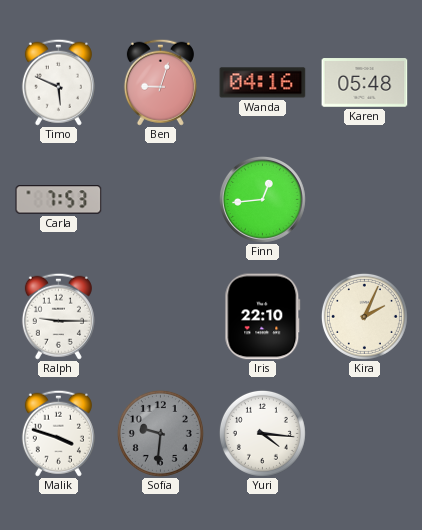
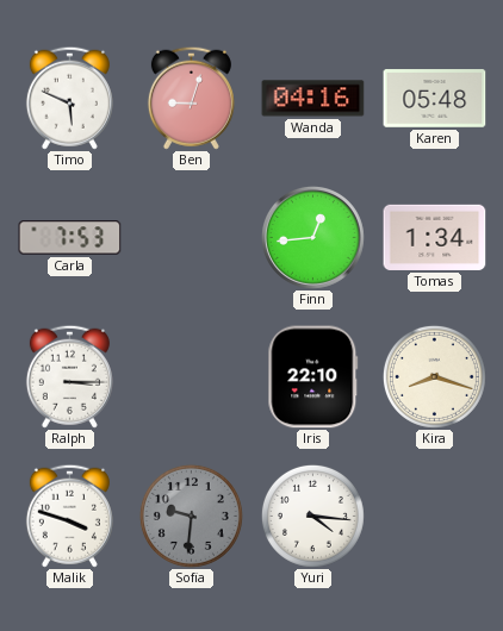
Tomas: none -> 1:34
Ralph: 9:15 -> 3:15
Kira: 2:04 -> 8:18
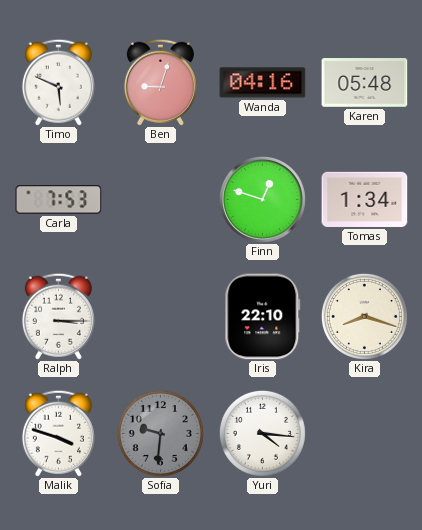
Finn: 12:44 -> 12:48
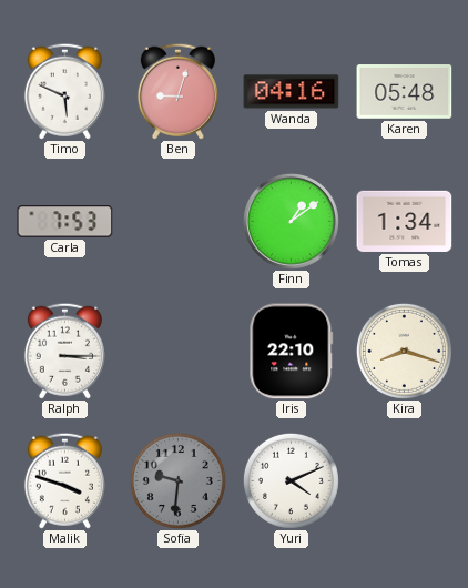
Finn: 12:48 -> 1:09
Yuri: 4:16 -> 4:11
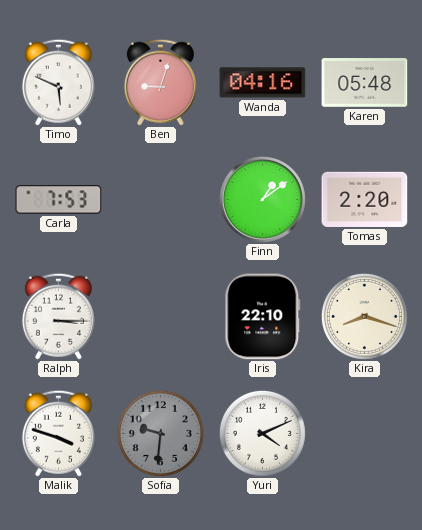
Tomas: 1:34 -> 2:20
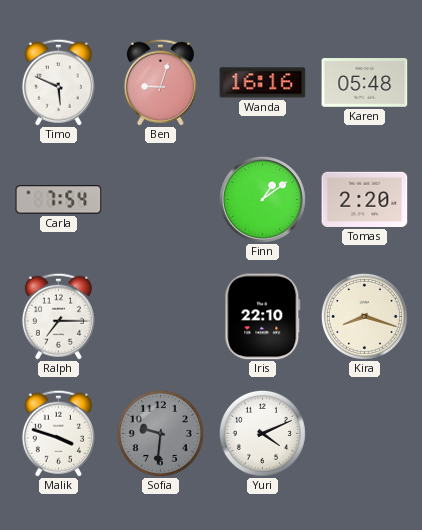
Wanda: 04:16 -> 16:16
Carla: 7:53 -> 7:54
Ralph: 3:15 -> 7:15
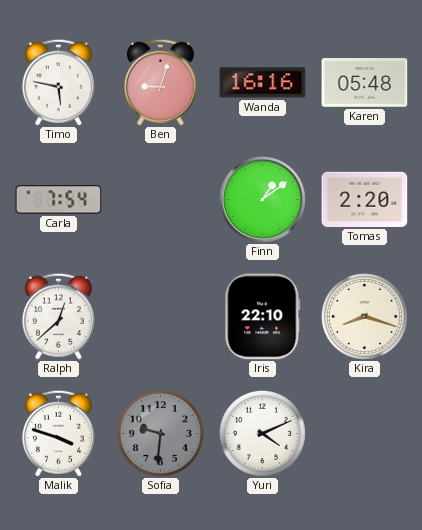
Timo: 5:49 -> 5:47
Ralph: 7:15 -> 12:38
